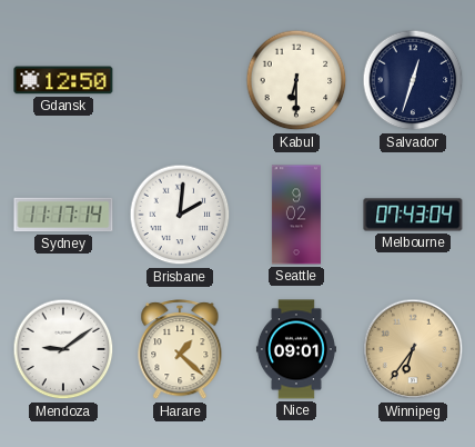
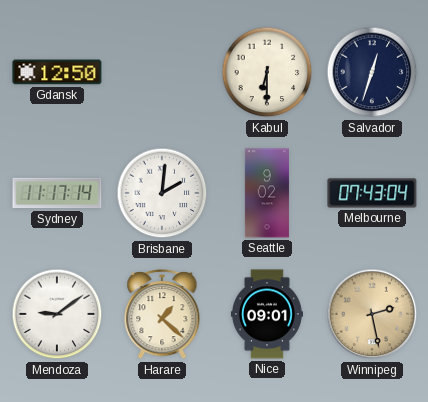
Winnipeg: 6:36 -> 2:28
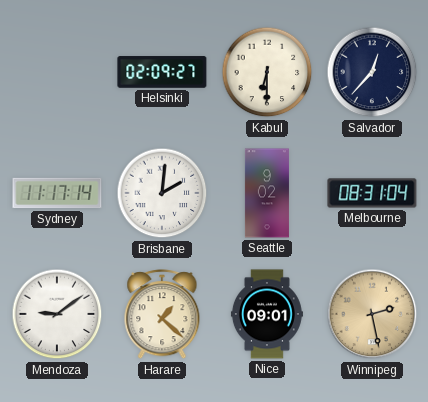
Gdansk: 12:50 -> none
Helsinki: none -> 02:09
Salvador: 12:33 -> 12:37
Melbourne: 07:43 -> 08:31
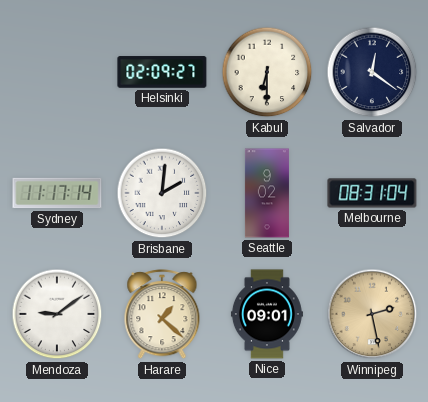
Salvador: 12:37 -> 12:21
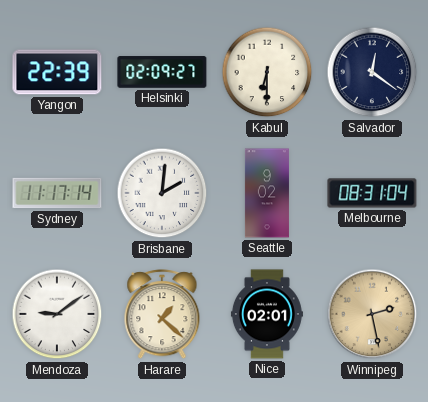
Yangon: none -> 22:39
Nice: 09:01 -> 02:01
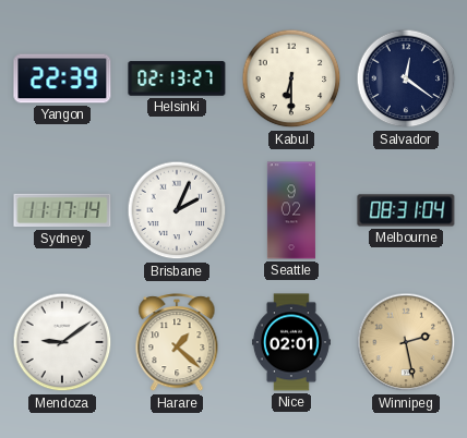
Helsinki: 02:09 -> 02:13
Brisbane: 2:01 -> 2:04
